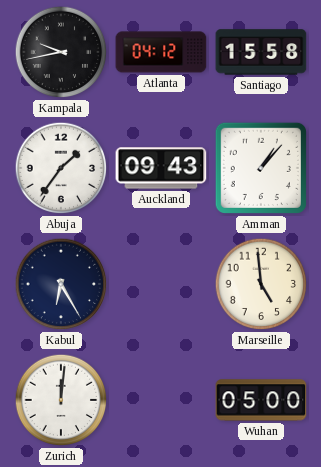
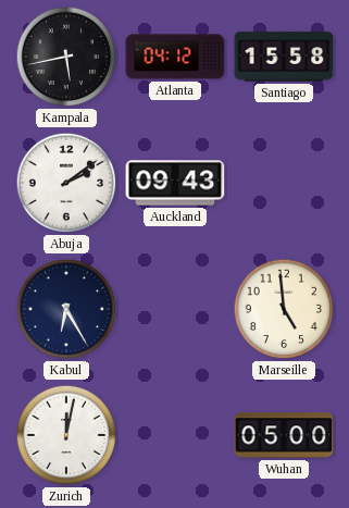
Kampala: 9:43 -> 5:43
Abuja: 1:36 -> 2:09
Amman: 1:07 -> none
Zurich: 12:01 -> 12:02
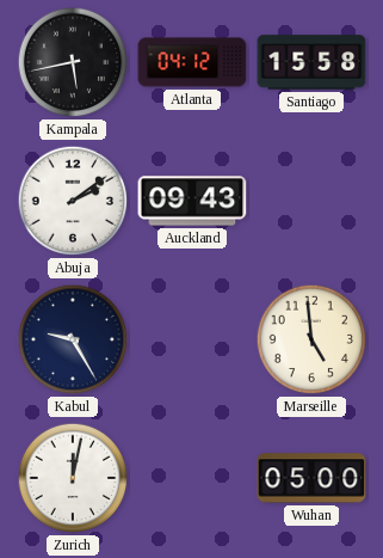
Kabul: 6:25 -> 9:25
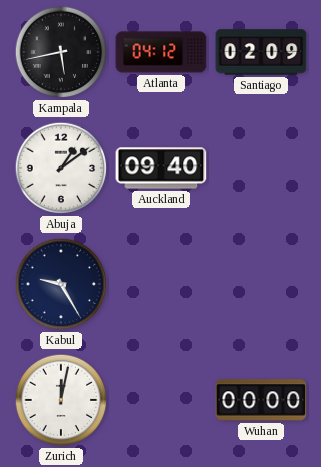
Santiago: 15:58 -> 02:09
Abuja: 2:09 -> 1:09
Auckland: 09:43 -> 09:40
Marseille: 4:59 -> none
Wuhan: 05:00 -> 00:00
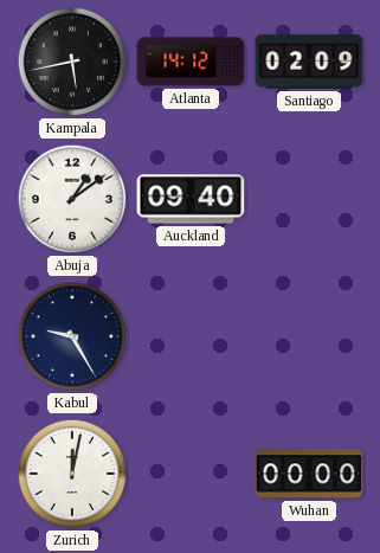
Atlanta: 04:12 -> 14:12
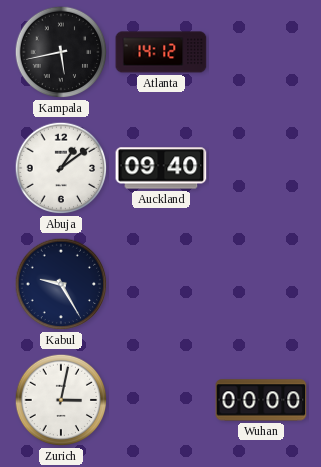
Santiago: 02:09 -> none
Zurich: 12:02 -> 3:02
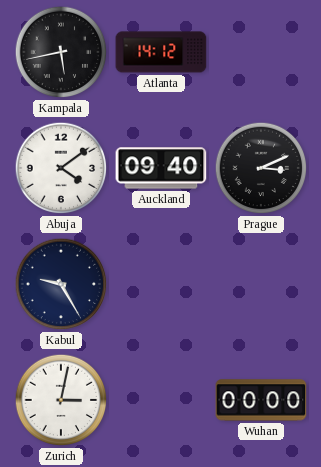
Abuja: 1:09 -> 4:09
Prague: none -> 3:11
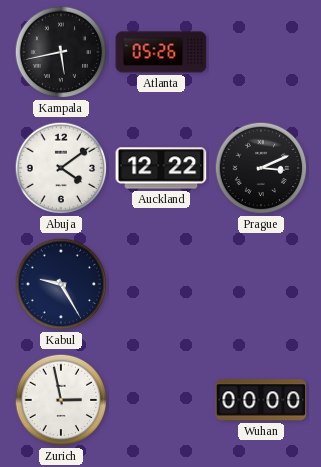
Atlanta: 14:12 -> 05:26
Auckland: 09:40 -> 12:22
Zurich: 3:02 -> 2:58
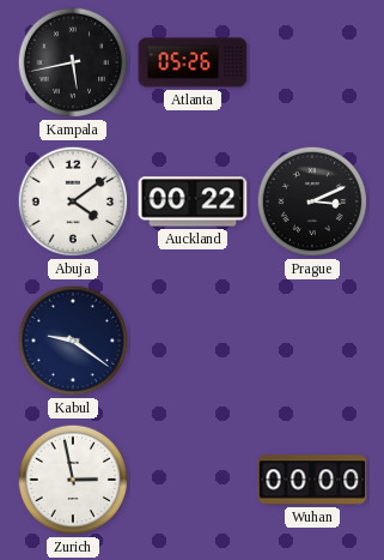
Auckland: 12:22 -> 00:22
Kabul: 9:25 -> 9:21
